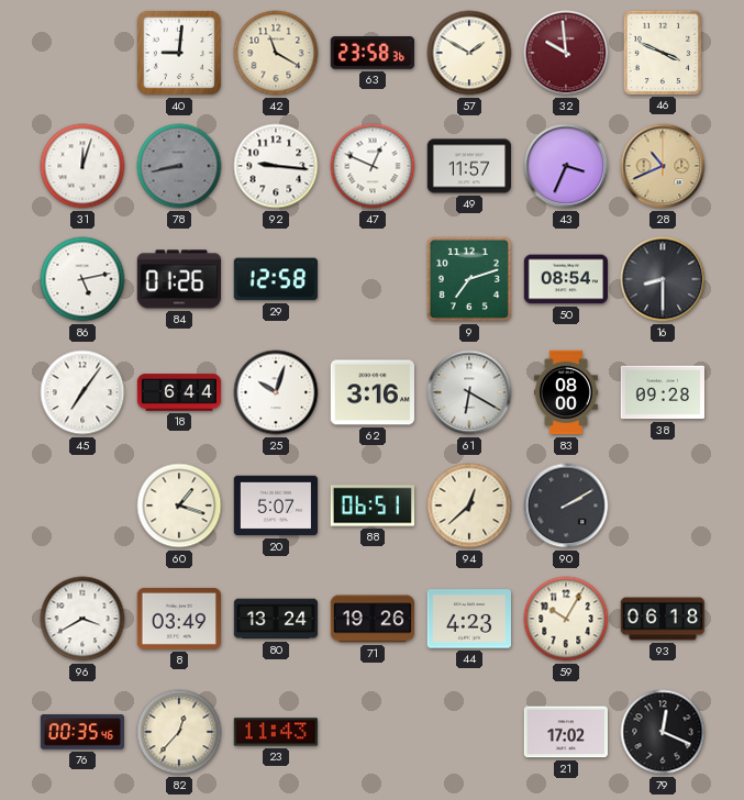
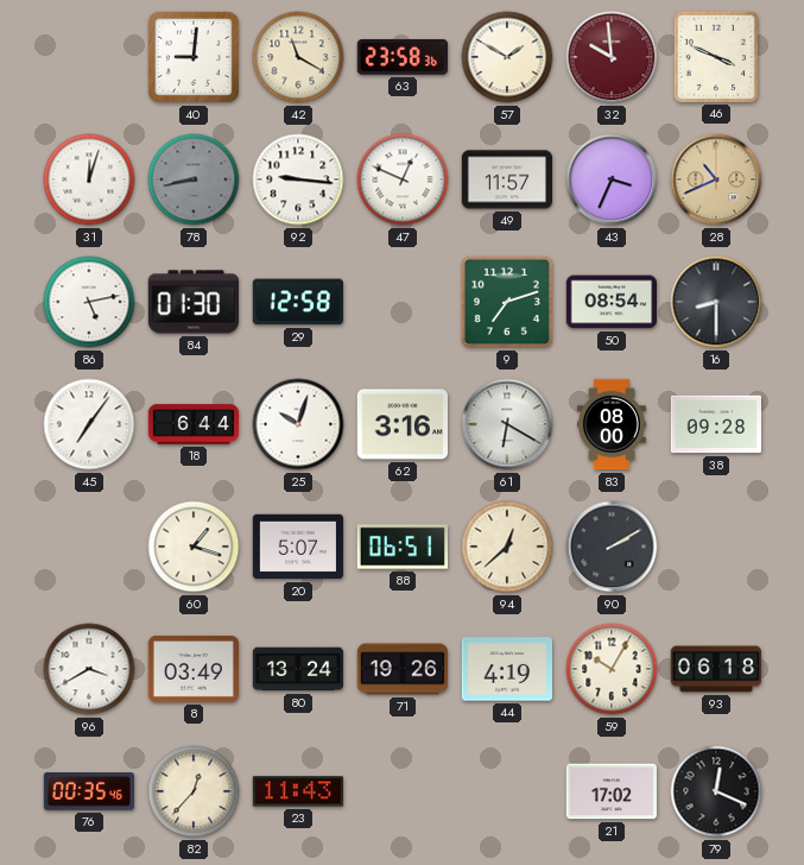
84: 01:26 -> 01:30
44: 4:23 -> 4:19
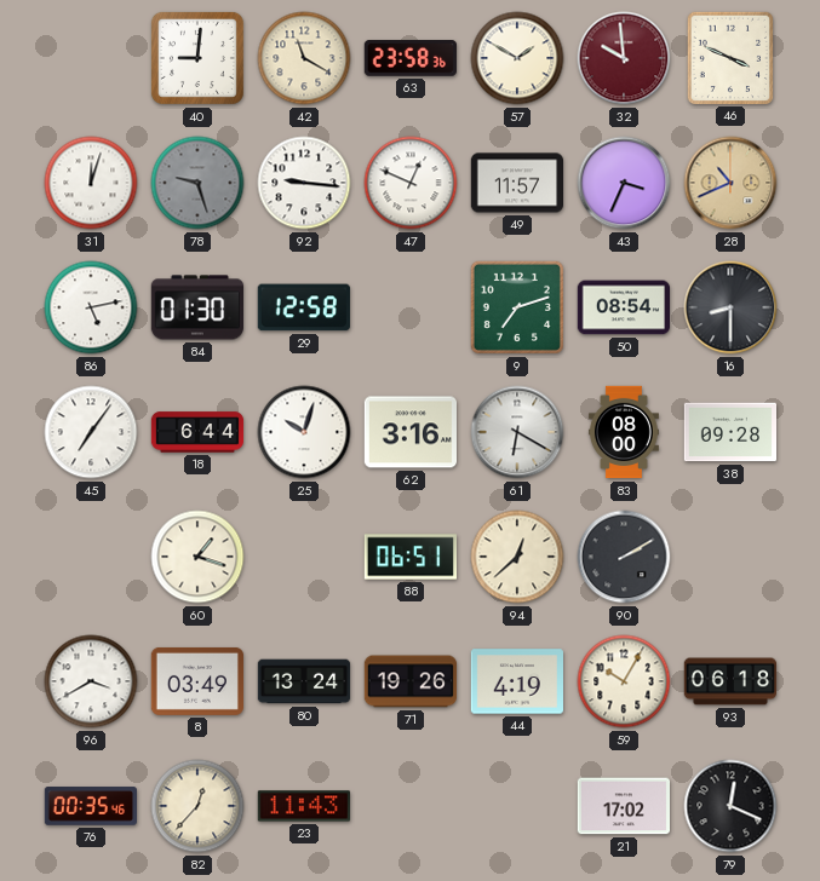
78: 8:43 -> 9:27
20: 5:07 -> none
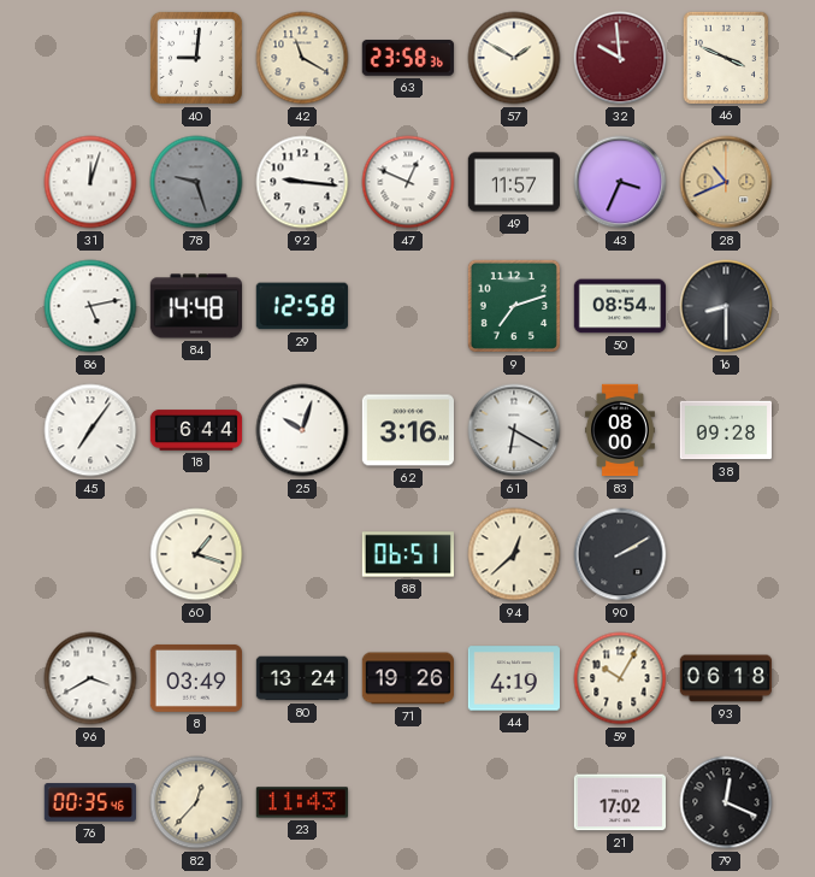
84: 01:30 -> 14:48
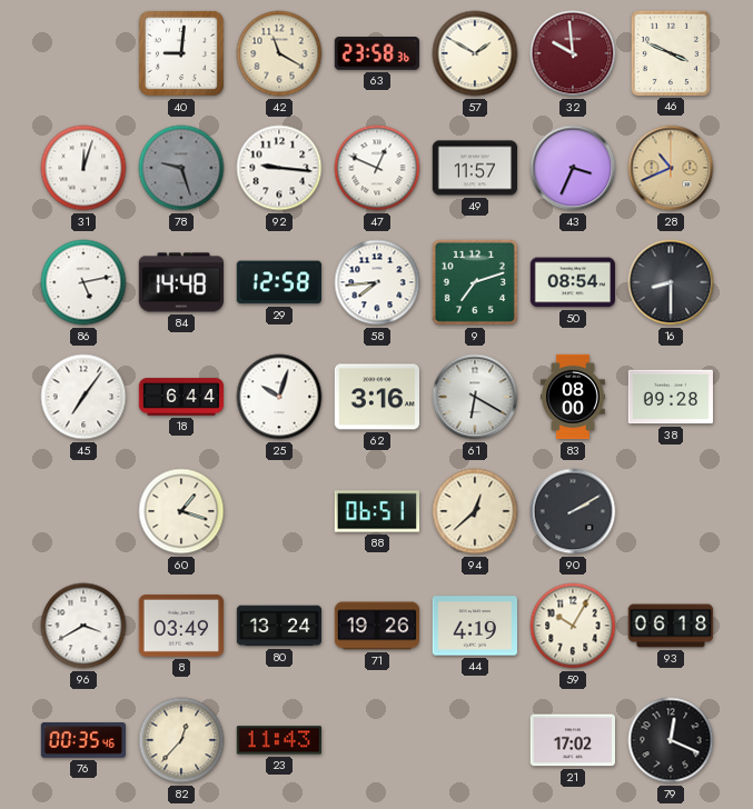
58: none -> 7:44
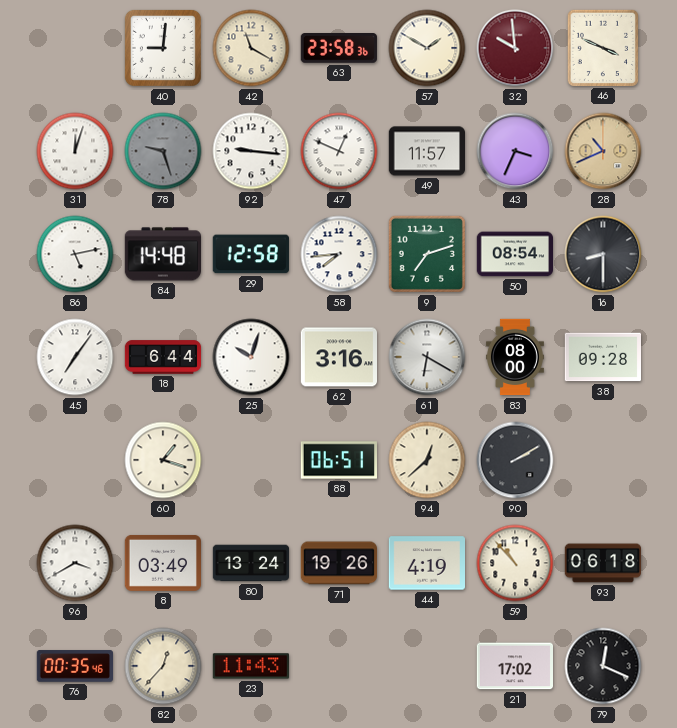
59: 10:05 -> 10:53
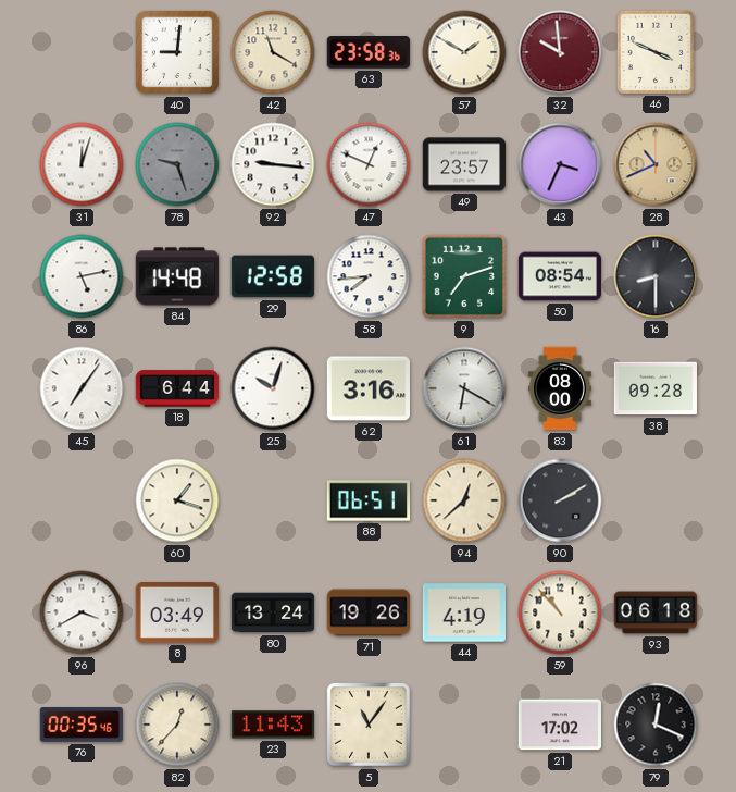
49: 11:57 -> 23:57
5: none -> 11:06
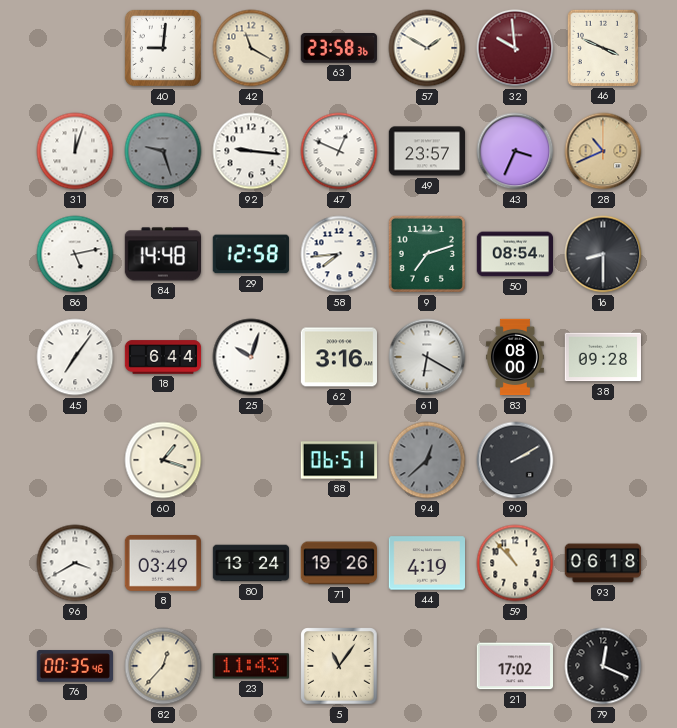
94 dial: cream -> grey
